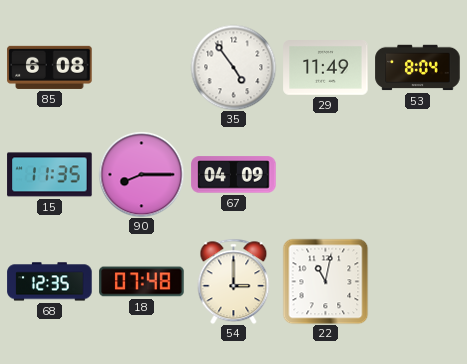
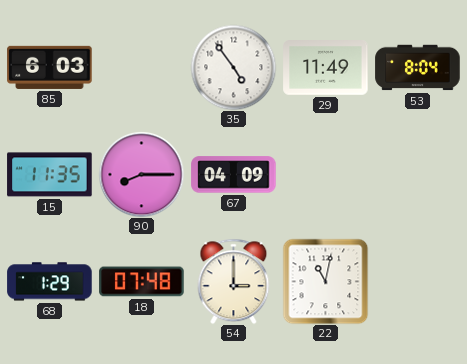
85: 6:08 -> 6:03
68: 12:35 -> 1:29
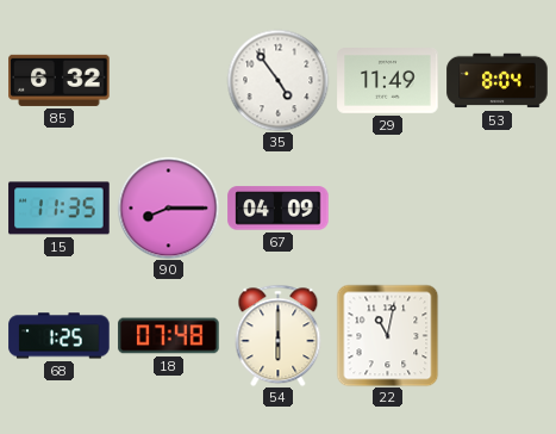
85: 6:03 -> 6:32
68: 1:29 -> 1:25
54: 3:00 -> 6:00
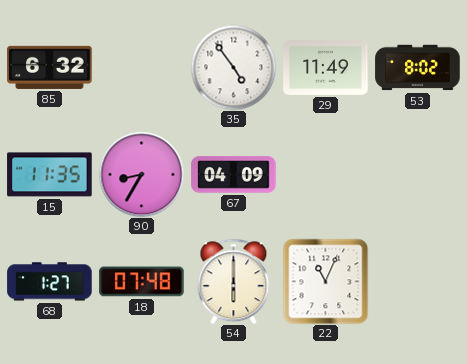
53: 8:04 -> 8:02
90: 8:15 -> 8:35
68: 1:25 -> 1:27
22: 11:02 -> 11:04
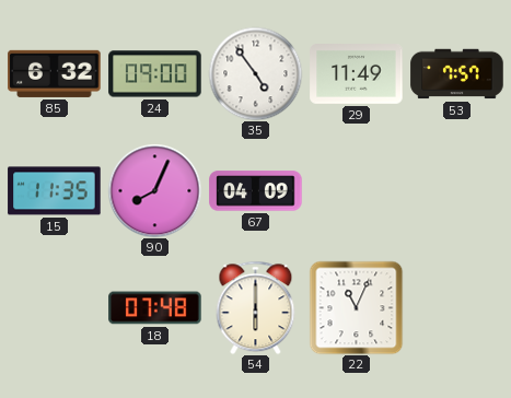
24: none -> 09:00
53: 8:02 -> 7:57
90: 8:35 -> 8:04
68: 1:27 -> none
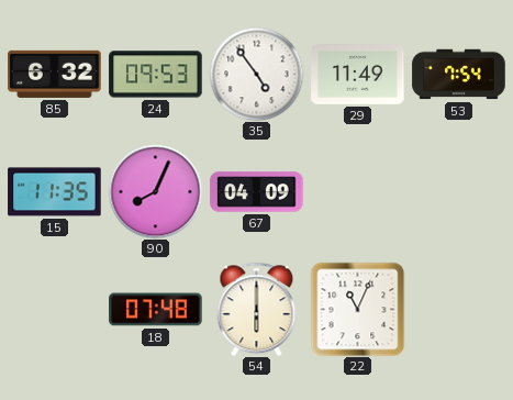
24: 09:00 -> 09:53
53: 7:57 -> 7:54
